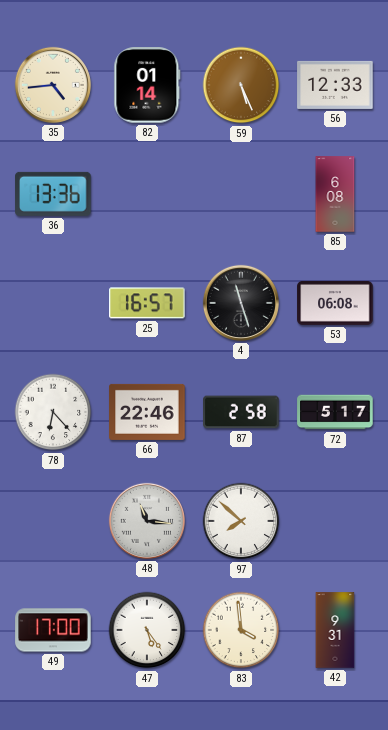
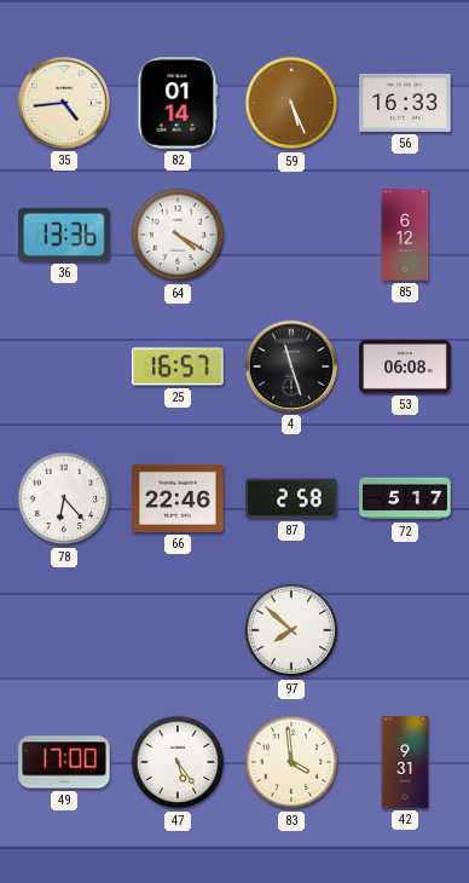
56: 12:33 -> 16:33
64: none -> 4:20
85: 6:08 -> 6:12
48: 11:16 -> none
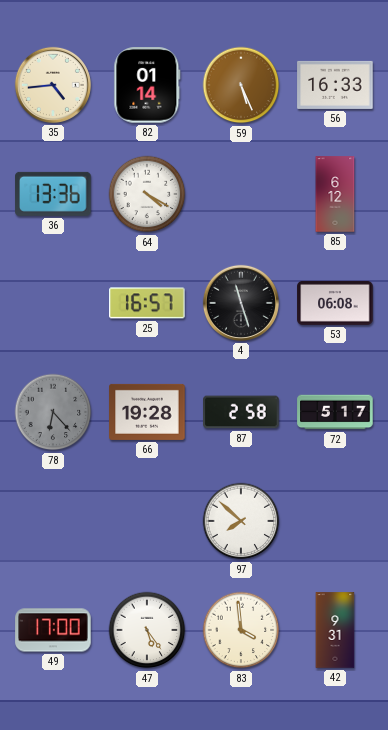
78 dial: white -> grey
66: 22:46 -> 19:28
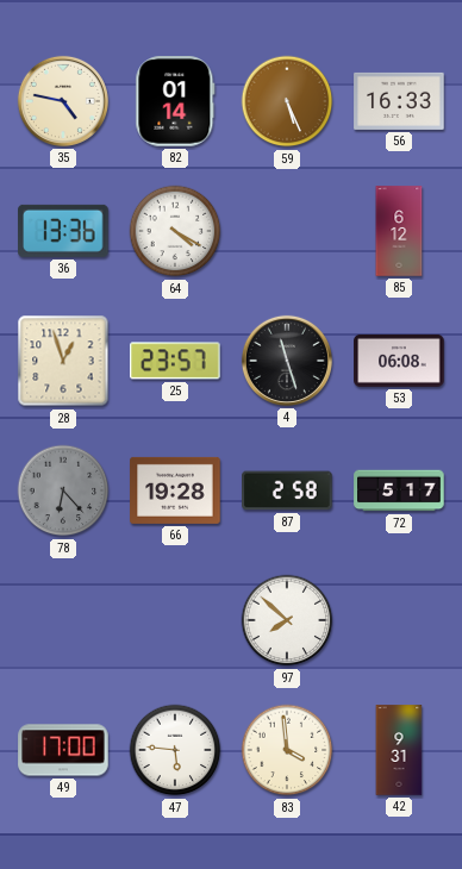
35: 4:44 -> 4:47
28: none -> 12:57
25: 16:57 -> 23:57
47: 5:24 -> 5:46
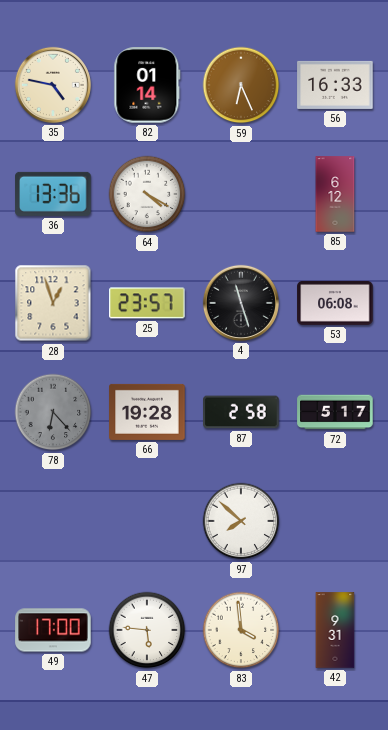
59: 5:26 -> 6:26
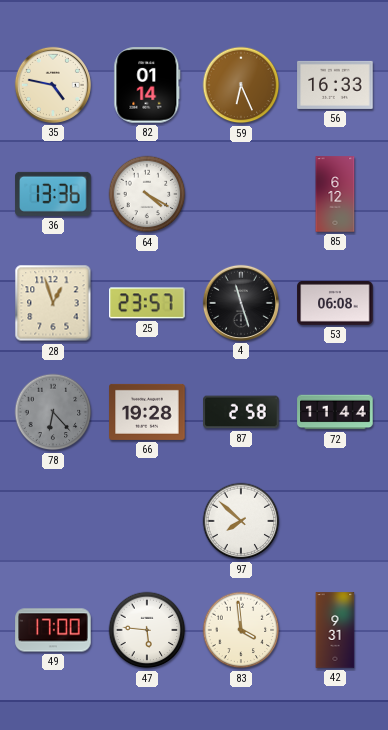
72: 5:17 -> 11:44
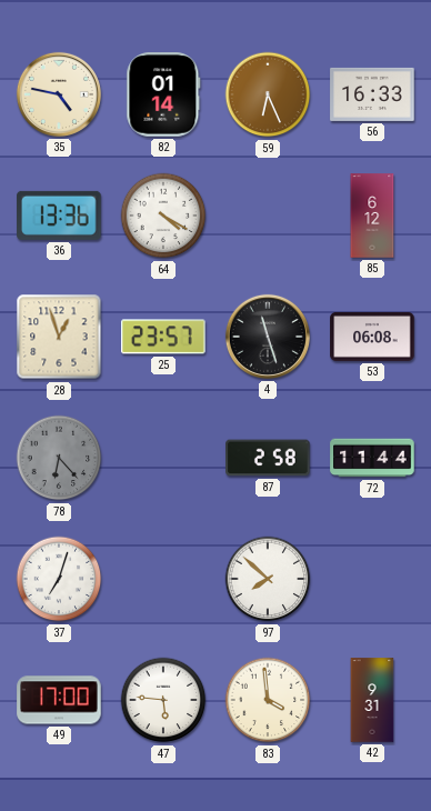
66: 19:28 -> none
37: none -> 7:03
